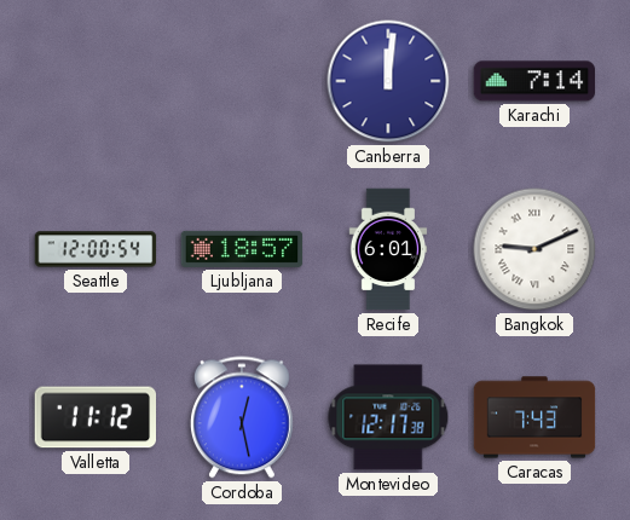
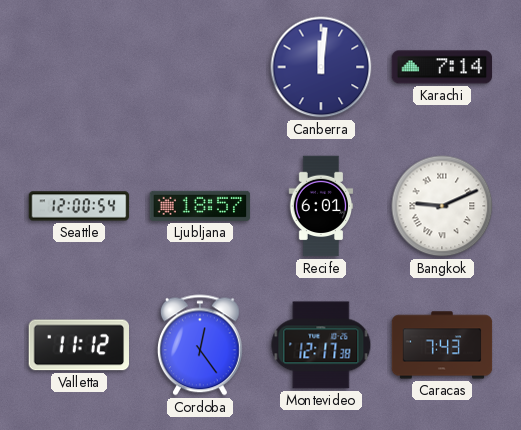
Cordoba: 12:28 -> 12:24
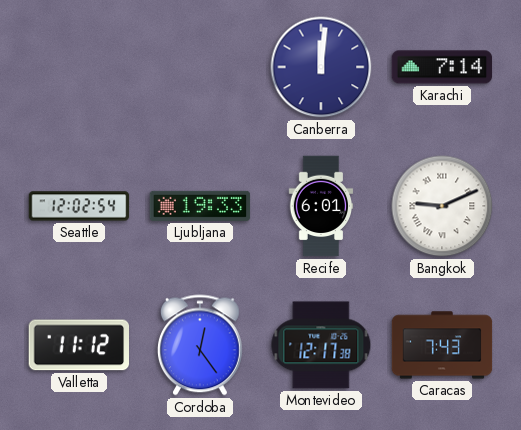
Seattle: 12:00 -> 12:02
Ljubljana: 18:57 -> 19:33
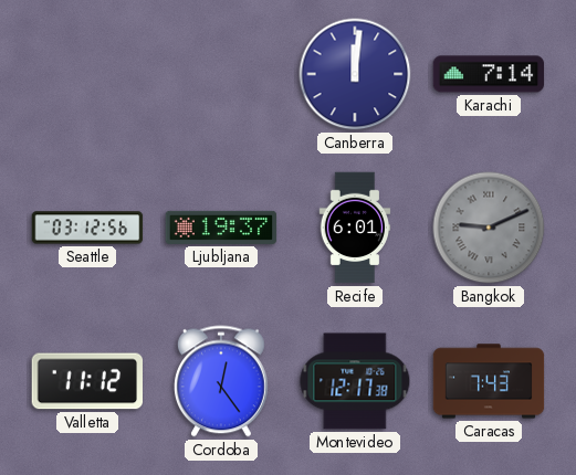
Seattle: 12:02 -> 03:12
Ljubljana: 19:33 -> 19:37
Bangkok dial: white -> grey
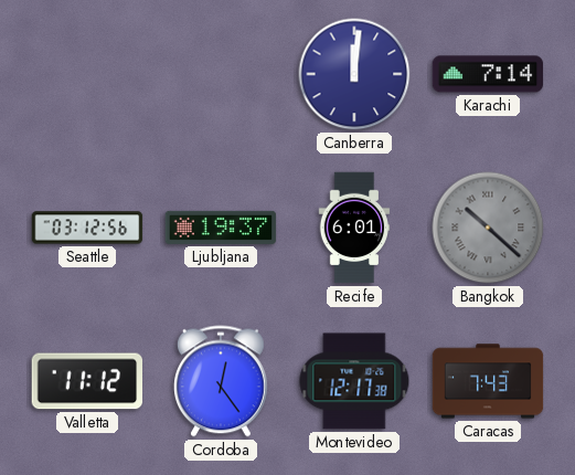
Bangkok: 9:11 -> 10:22
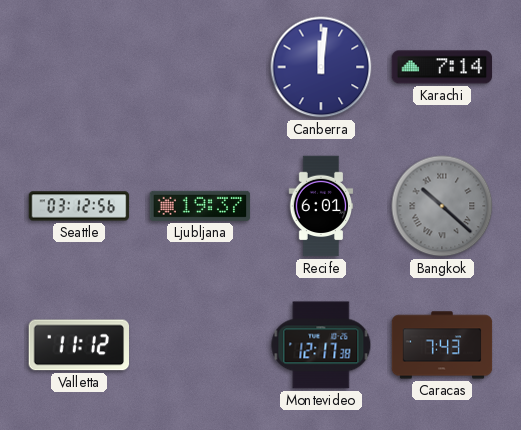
Cordoba: 12:24 -> none
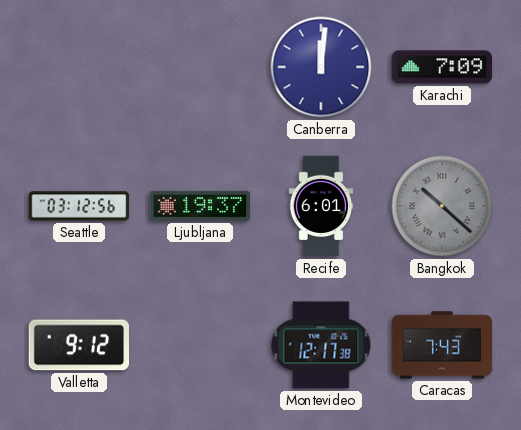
Karachi: 7:14 -> 7:09
Valletta: 11:12 -> 9:12
